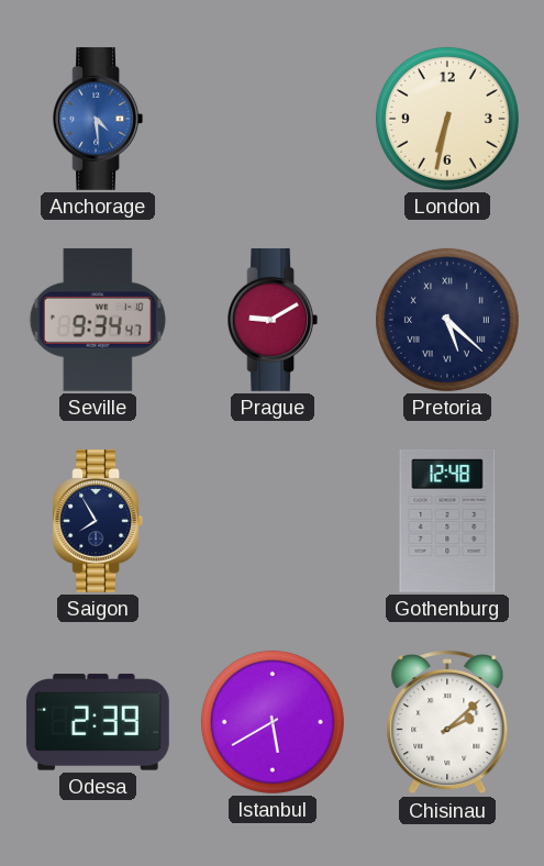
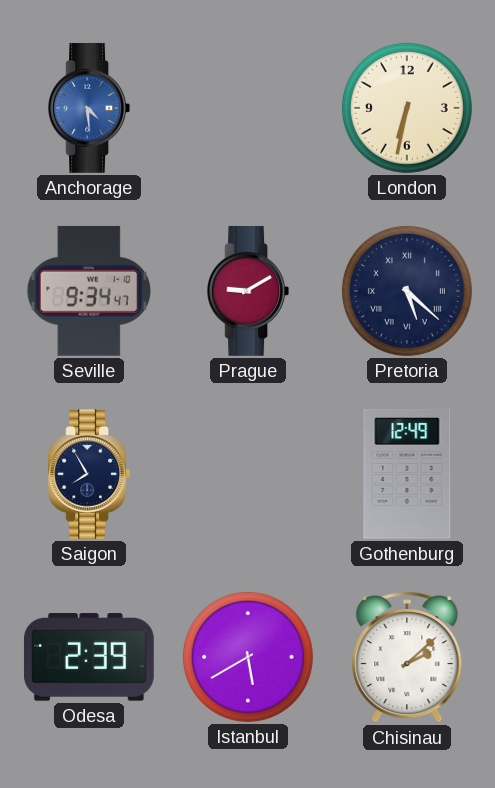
Gothenburg: 12:48 -> 12:49
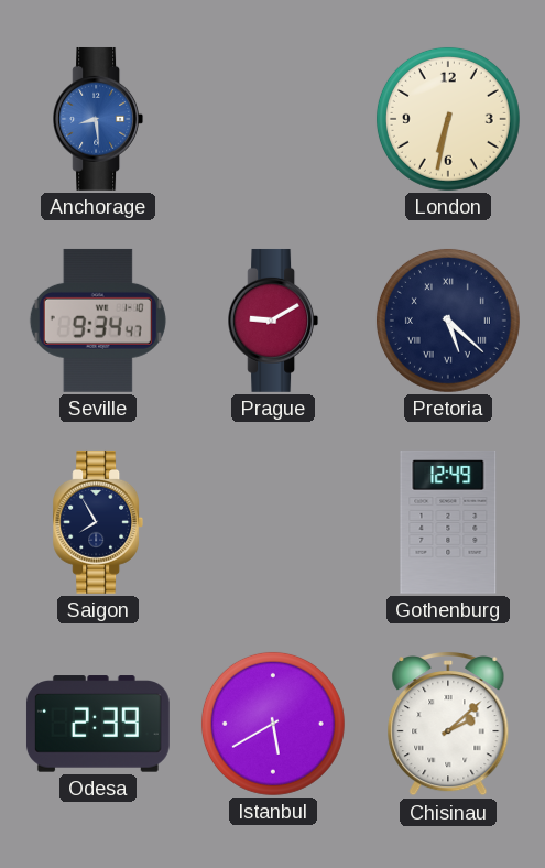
Anchorage: 4:29 -> 8:29
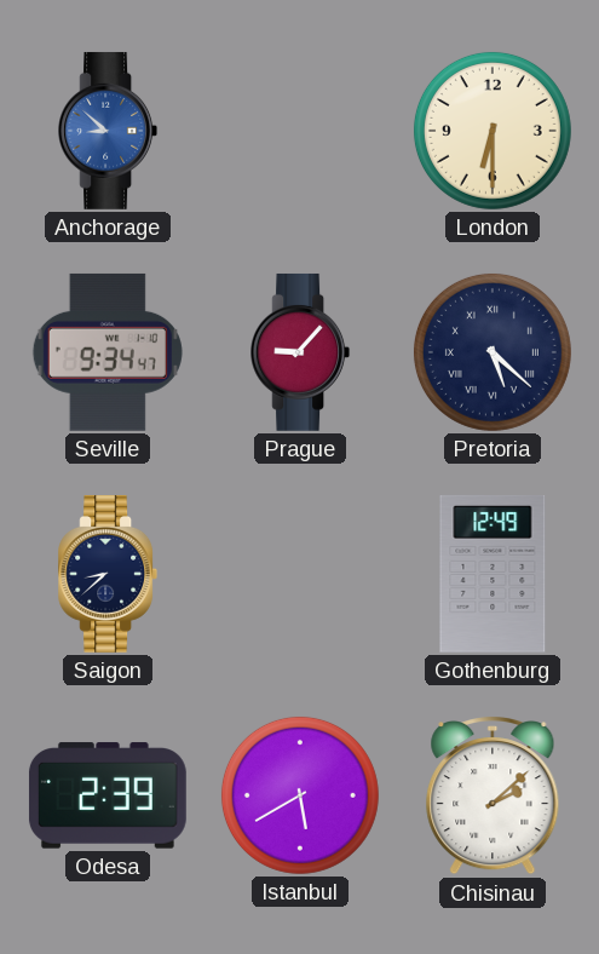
Anchorage: 8:29 -> 8:52
London: 6:32 -> 6:30
Prague: 9:10 -> 9:07
Saigon: 7:55 -> 8:38
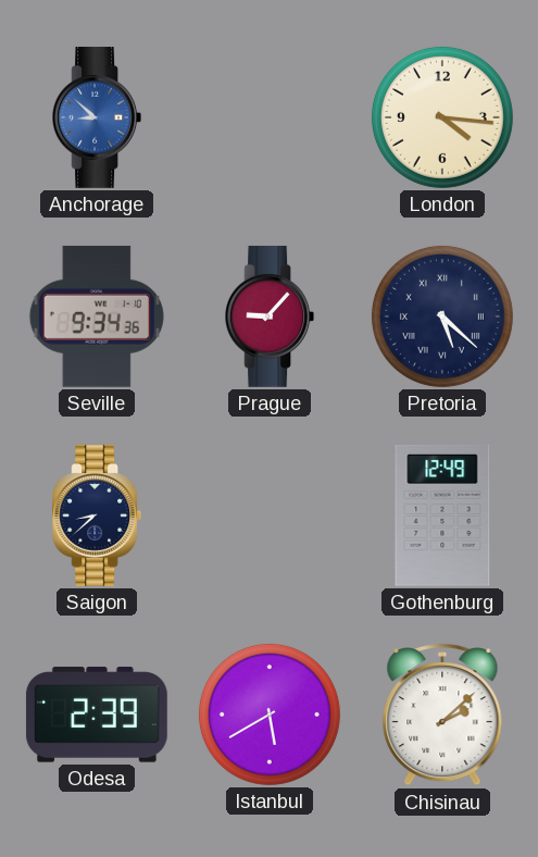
London: 6:30 -> 4:16
Seville: 9:34:47 -> 9:34:36
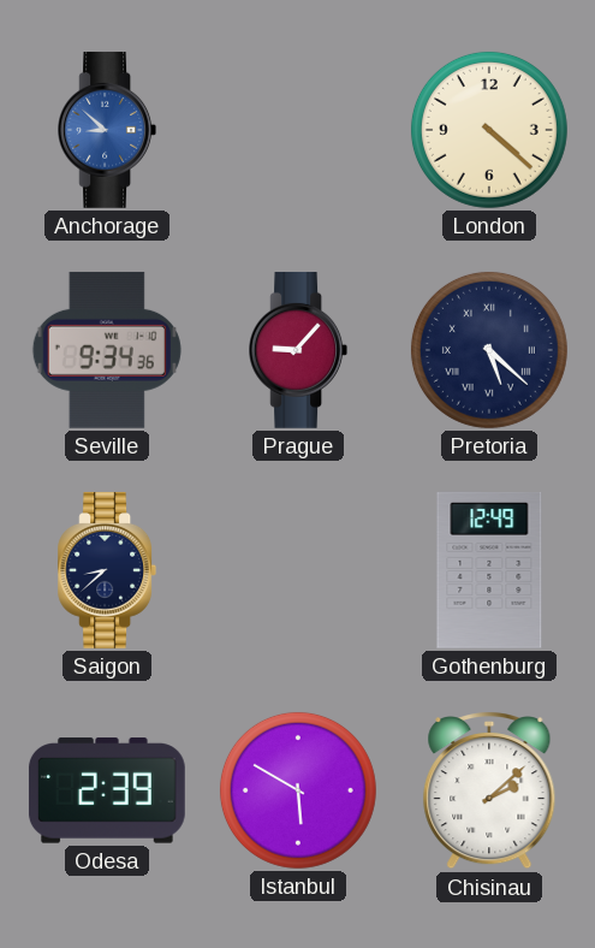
London: 4:16 -> 4:22
Istanbul: 5:40 -> 5:50
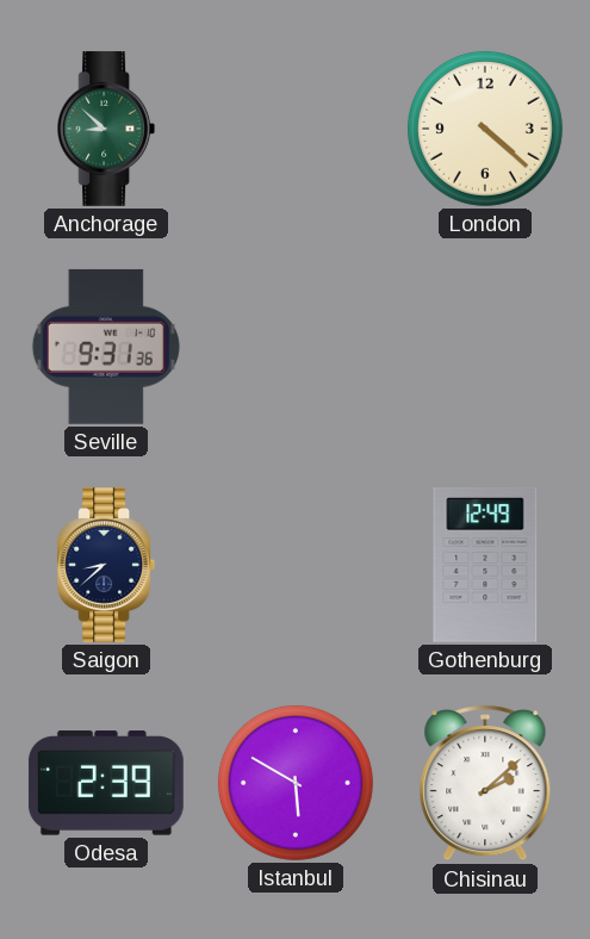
Anchorage dial: blue -> green
Seville: 9:34 -> 9:31
Prague: 9:07 -> none
Pretoria: 5:22 -> none
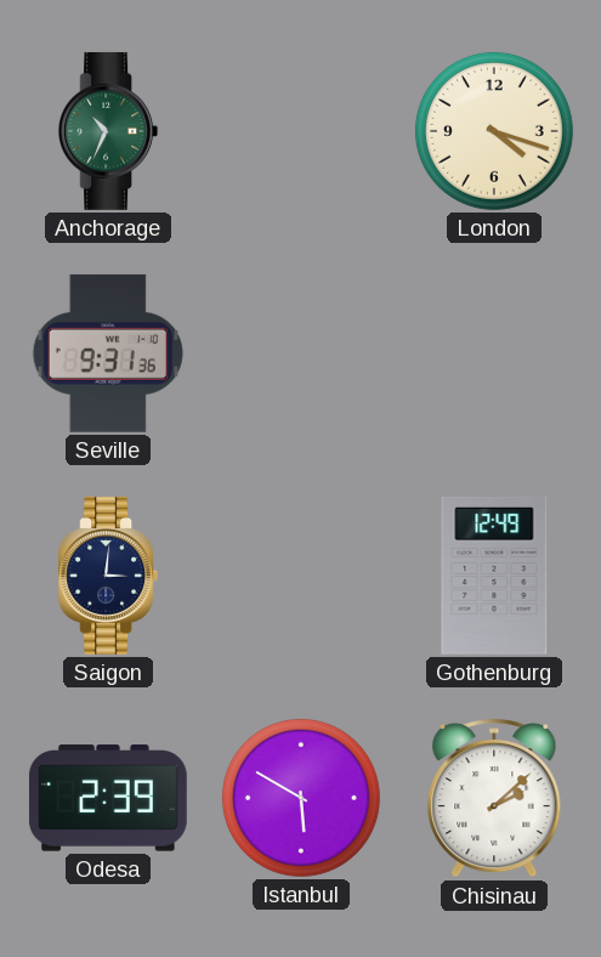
Anchorage: 8:52 -> 10:34
London: 4:22 -> 4:18
Saigon: 8:38 -> 3:01
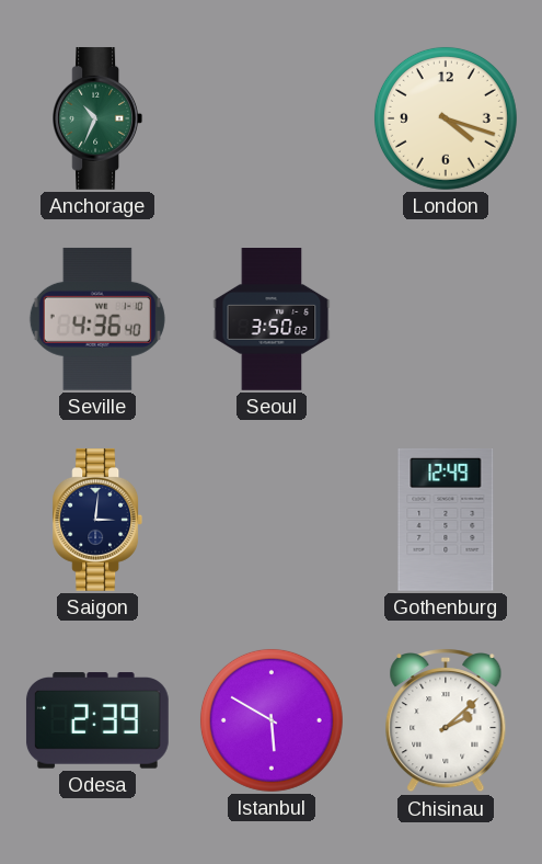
Seville: 9:31 -> 4:36
Seoul: none -> 3:50
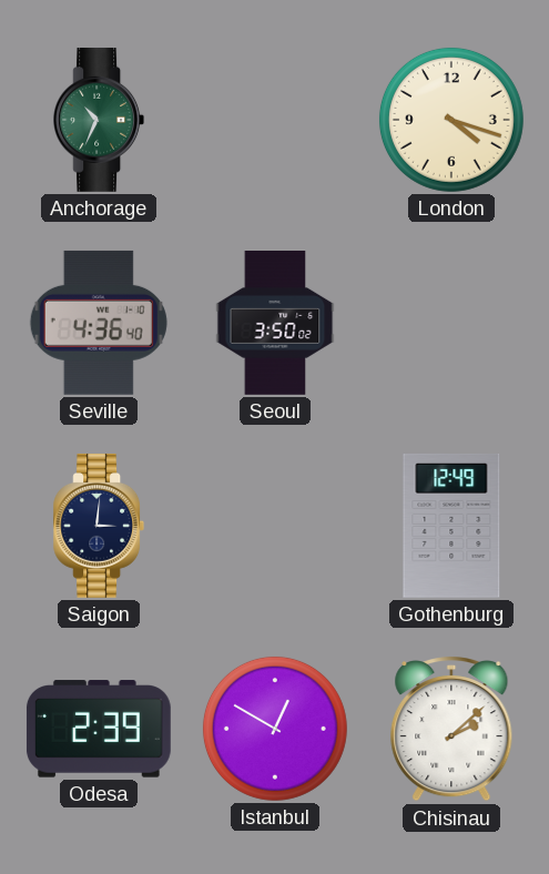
Istanbul: 5:50 -> 12:50
